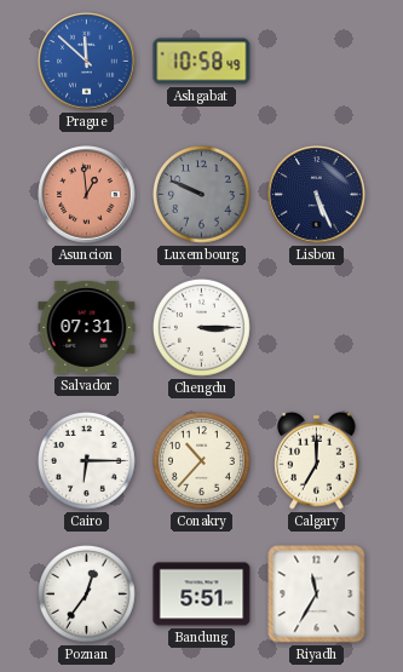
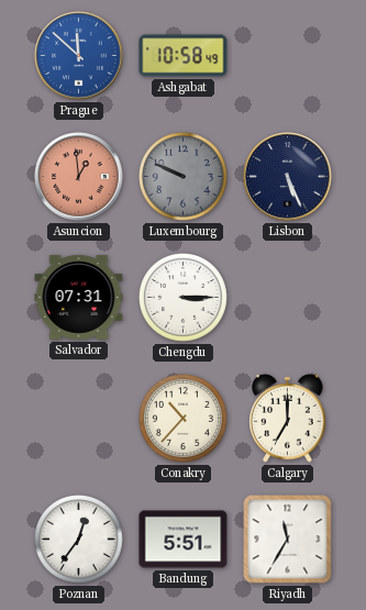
Cairo: 6:15 -> none
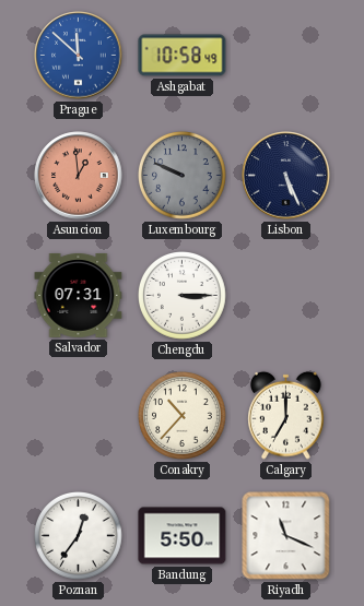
Bandung: 5:51 -> 5:50
Riyadh: 11:35 -> 11:19
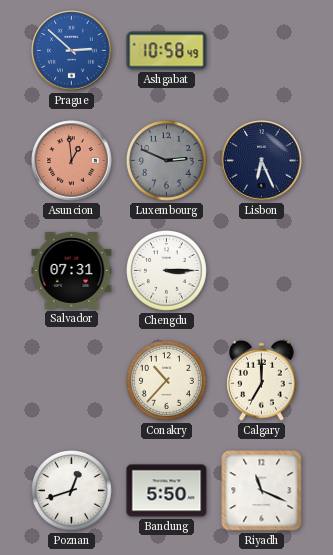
Prague: 11:52 -> 2:52
Luxembourg: 9:49 -> 2:49
Lisbon: 5:26 -> 6:26
Poznan: 12:36 -> 12:42
